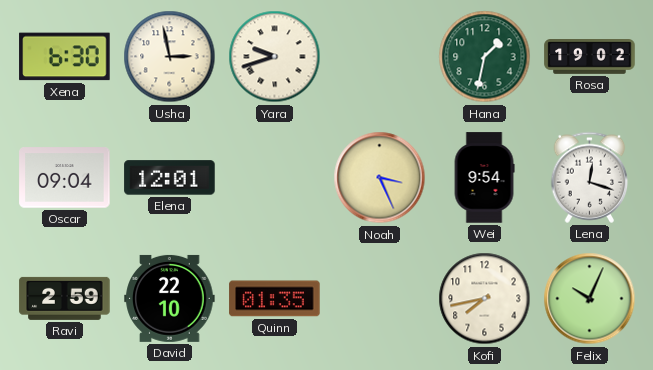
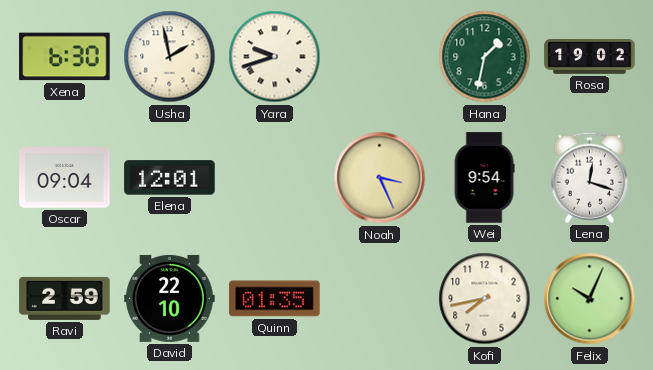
Usha: 2:58 -> 1:58
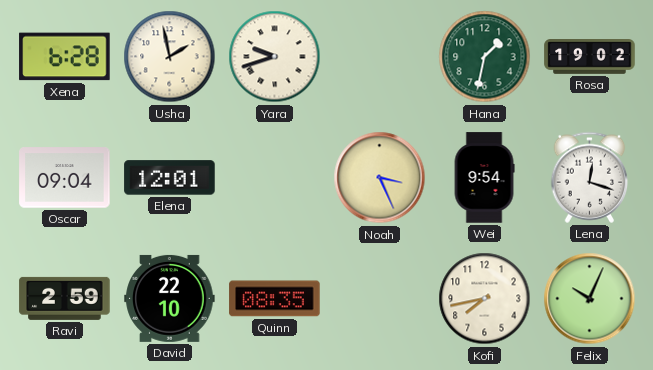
Xena: 6:30 -> 6:28
Quinn: 01:35 -> 08:35
